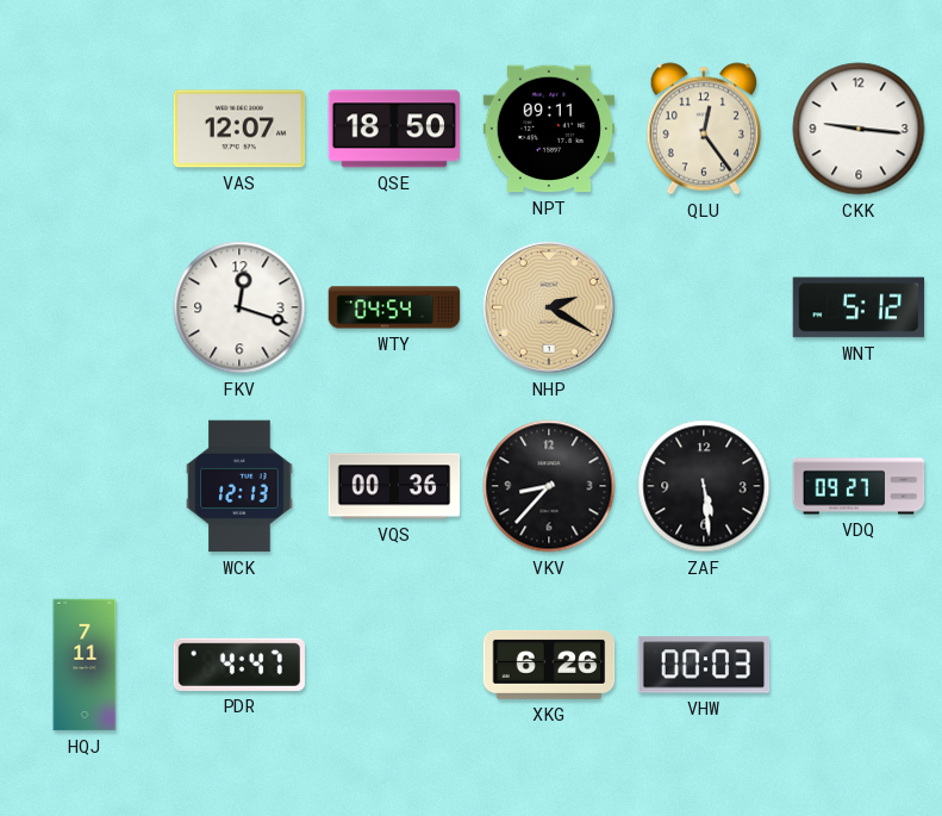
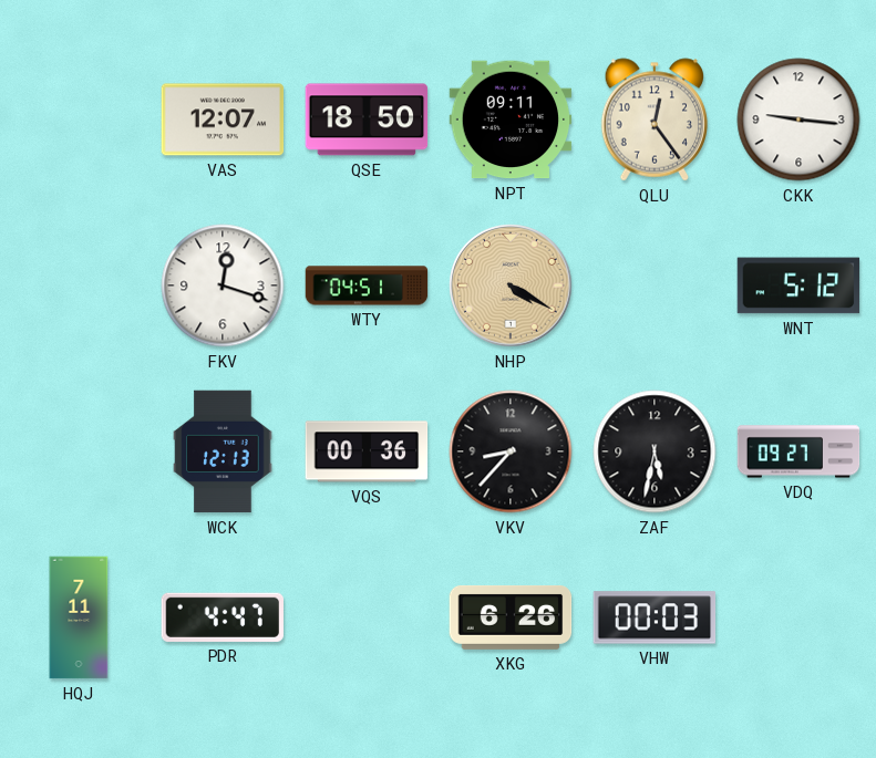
WTY: 04:54 -> 04:51
NHP: 2:20 -> 4:20
ZAF: 5:29 -> 5:32
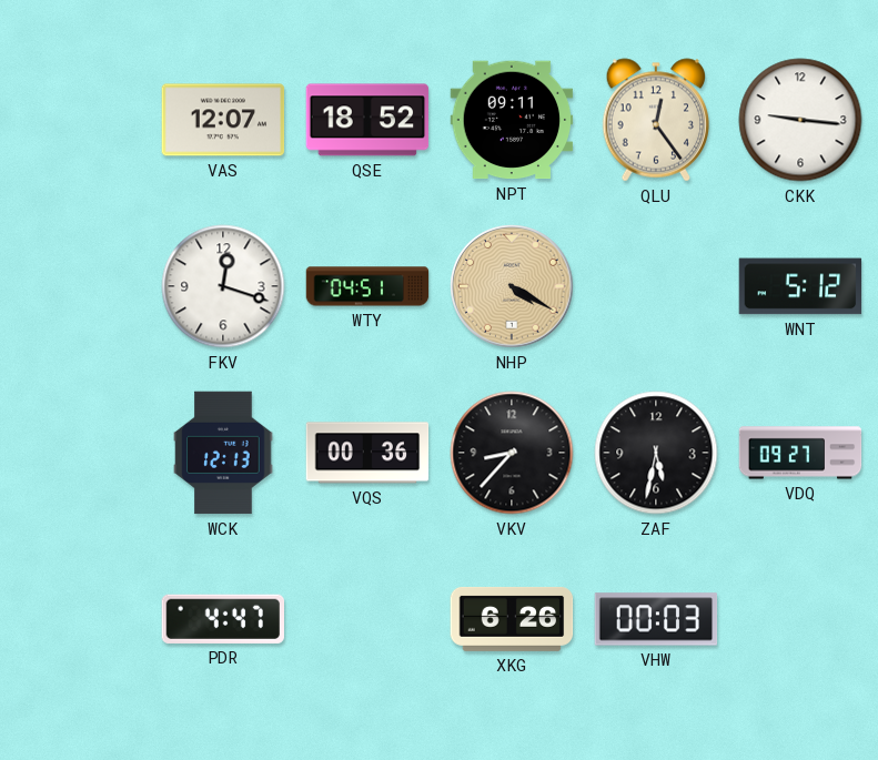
QSE: 18:50 -> 18:52
HQJ: 7:11 -> none
